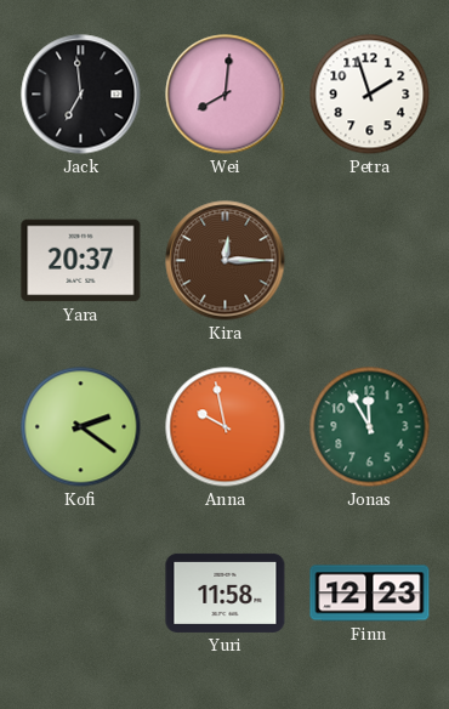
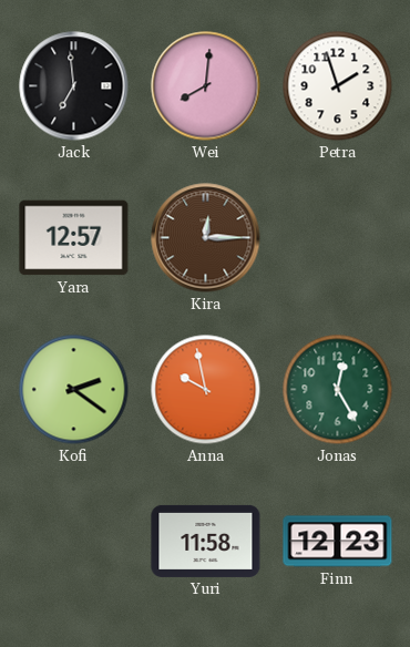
Yara: 20:37 -> 12:57
Jonas: 11:55 -> 12:25
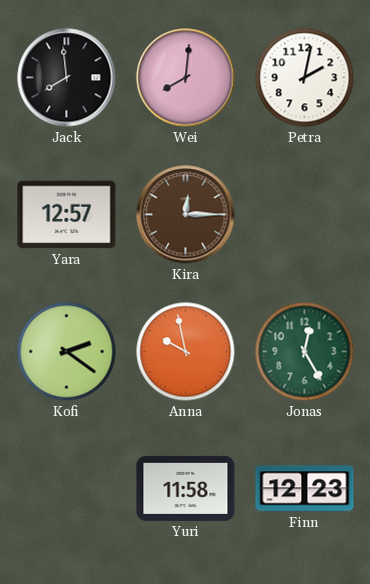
Jack: 6:59 -> 7:59
Petra: 1:57 -> 2:02
